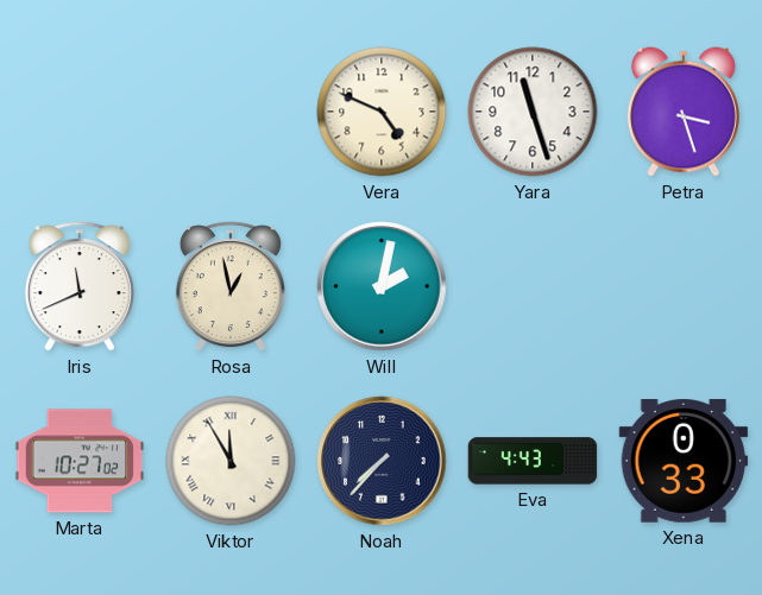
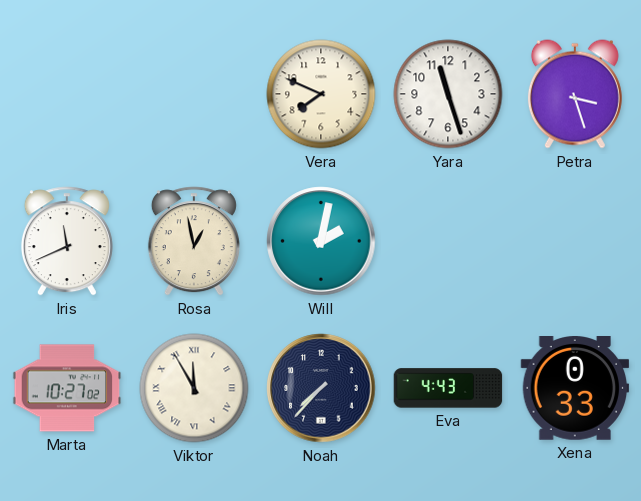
Vera: 4:49 -> 7:49
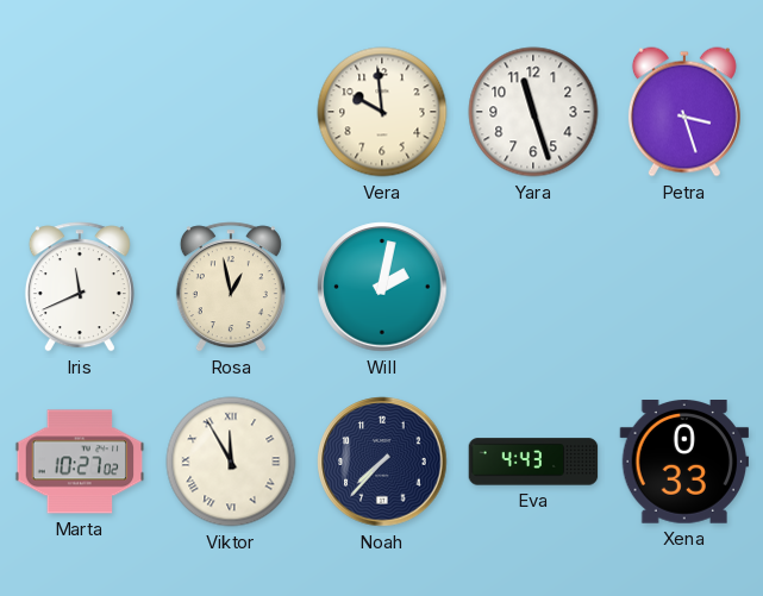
Vera: 7:49 -> 9:59
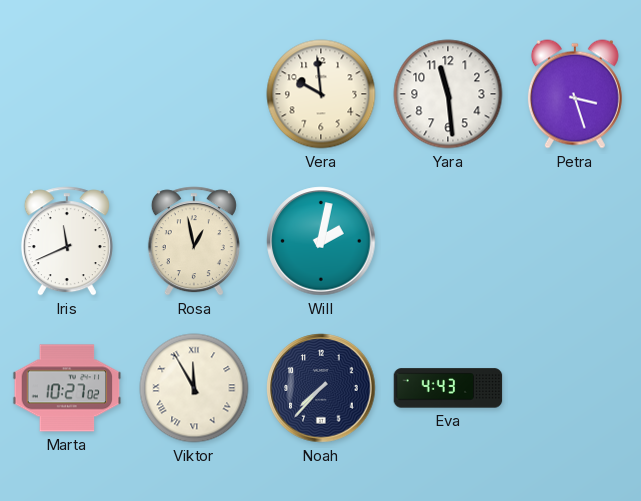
Yara: 11:27 -> 11:29
Xena: 0:33 -> none
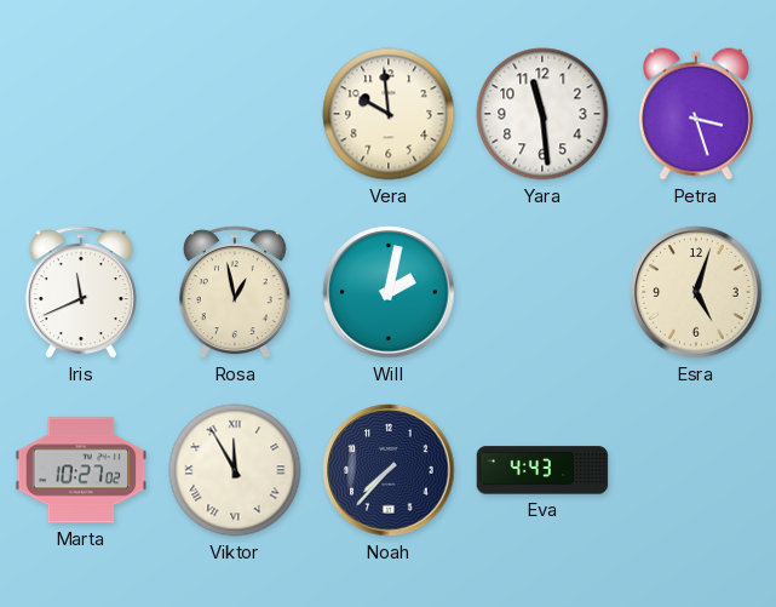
Esra: none -> 5:03
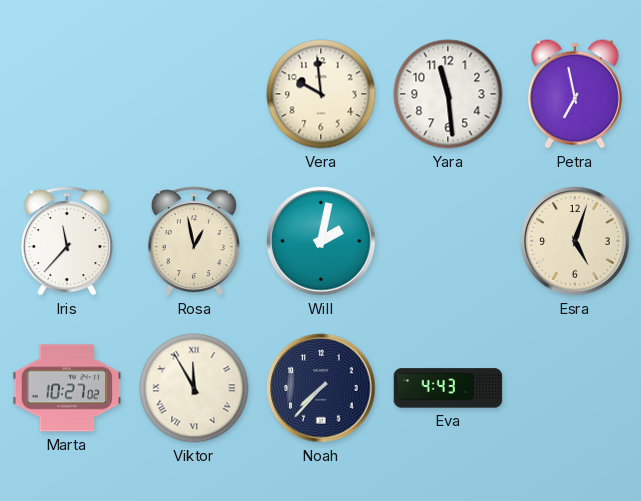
Petra: 3:27 -> 6:58
Iris: 11:41 -> 11:37
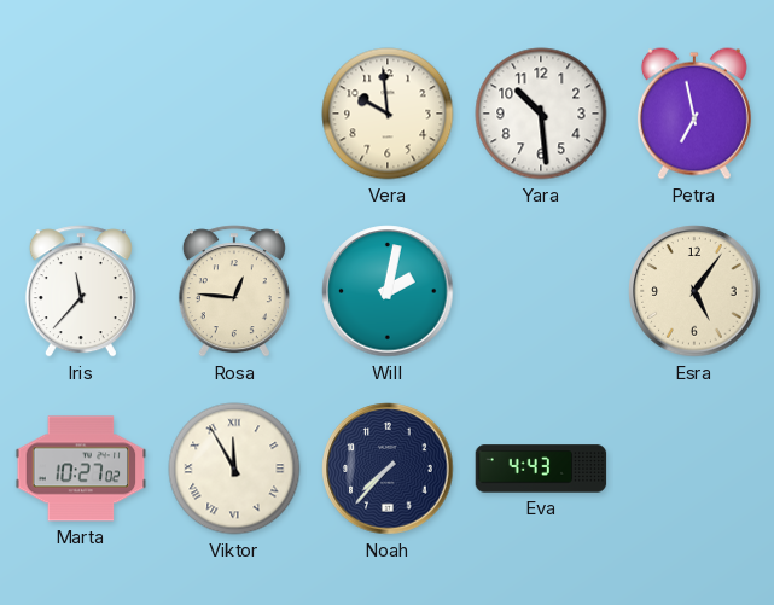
Yara: 11:29 -> 10:29
Rosa: 12:58 -> 12:46
Esra: 5:03 -> 5:06
